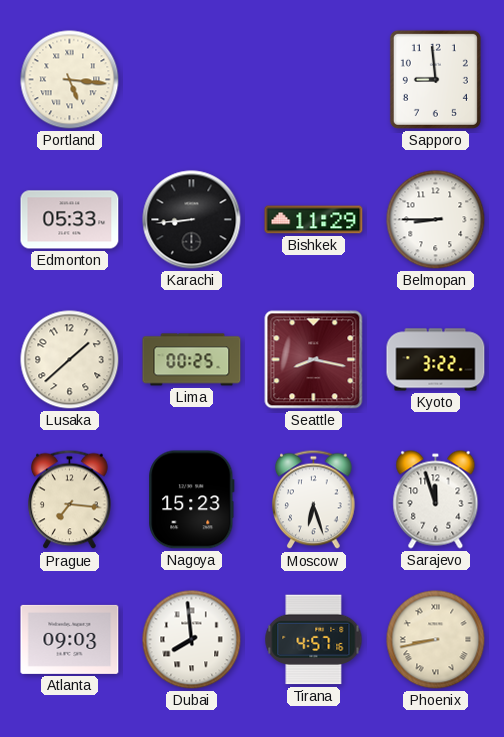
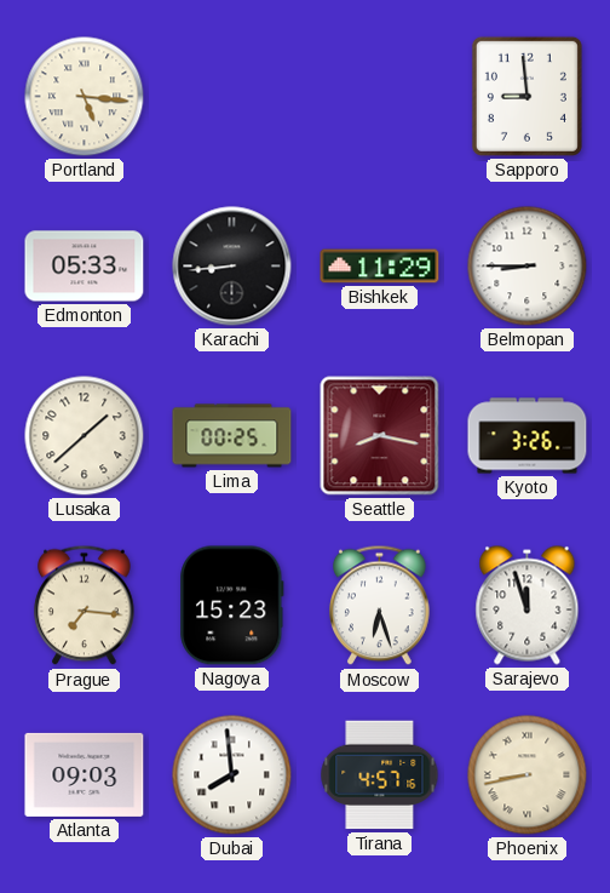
Kyoto: 3:22 -> 3:26
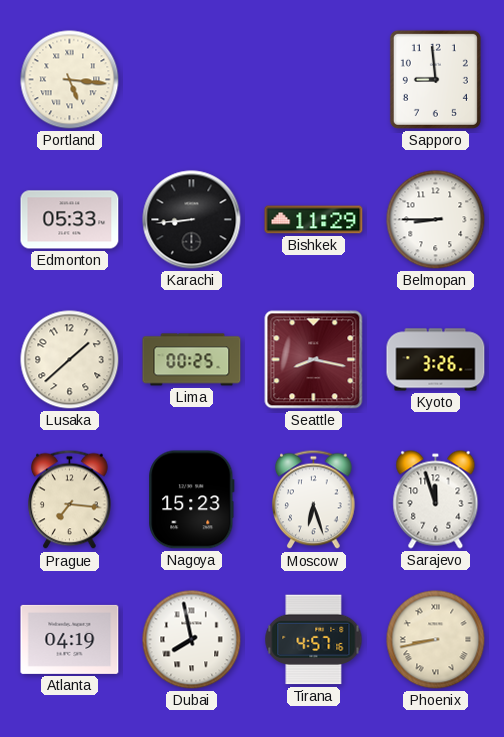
Atlanta: 09:03 -> 04:19
Dubai: 7:59 -> 7:58
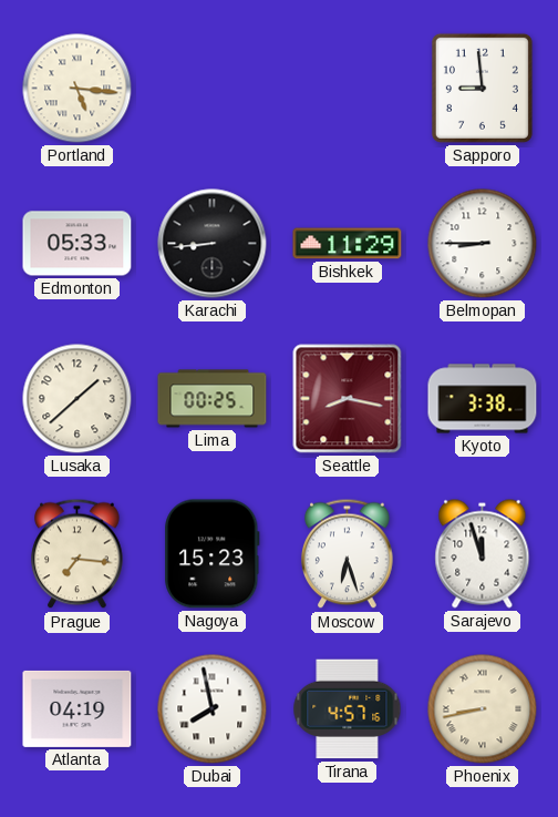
Kyoto: 3:26 -> 3:38
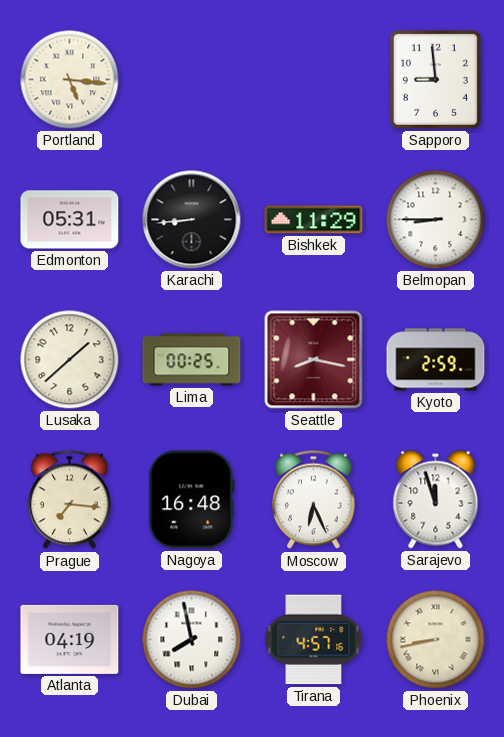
Edmonton: 05:33 -> 05:31
Kyoto: 3:38 -> 2:59
Nagoya: 15:23 -> 16:48
Moscow: 6:27 -> 6:26
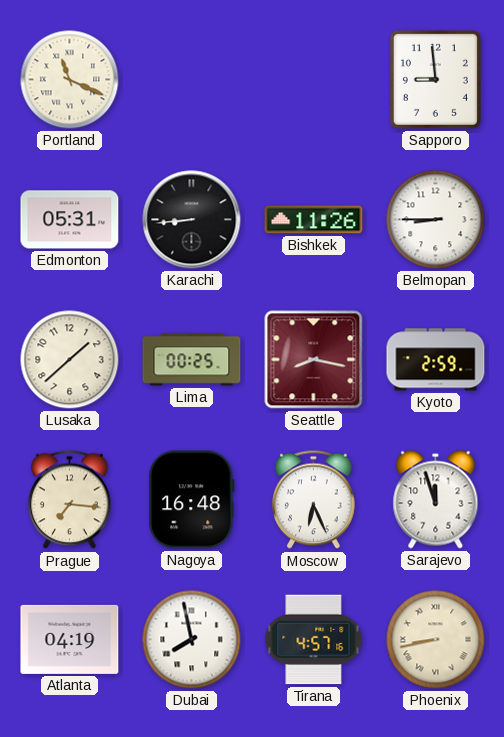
Portland: 5:16 -> 11:19
Bishkek: 11:29 -> 11:26
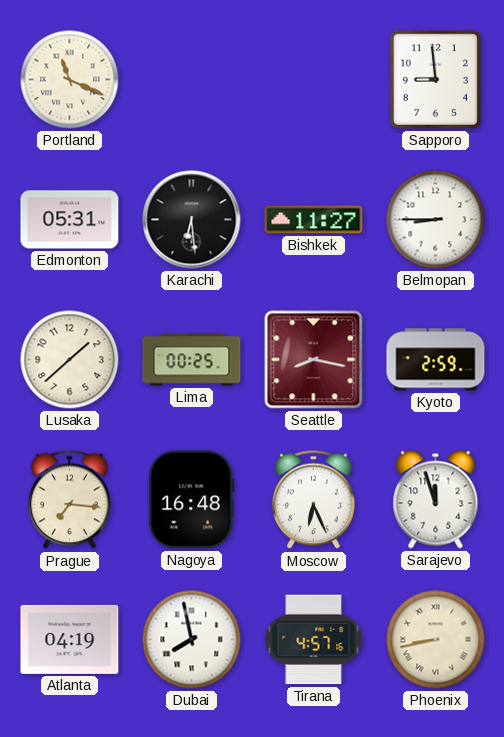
Karachi: 8:44 -> 6:29
Bishkek: 11:26 -> 11:27
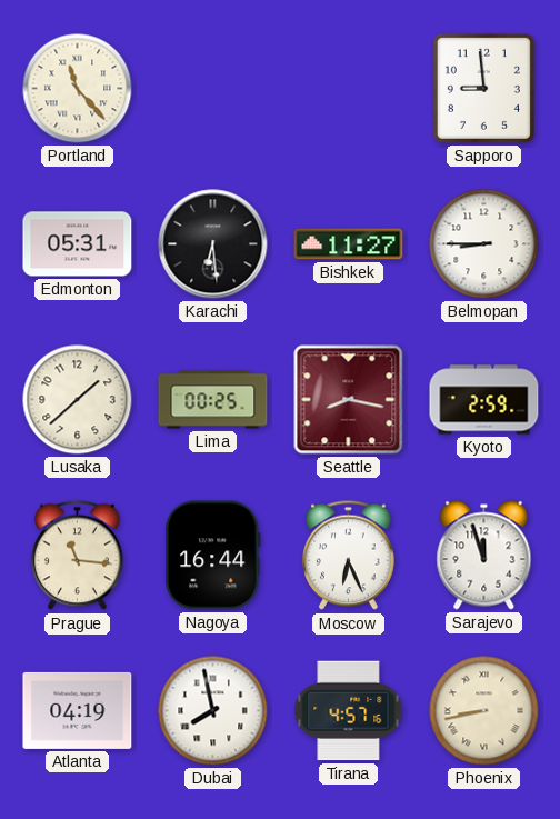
Portland: 11:19 -> 11:23
Prague: 7:16 -> 11:16
Nagoya: 16:48 -> 16:44
